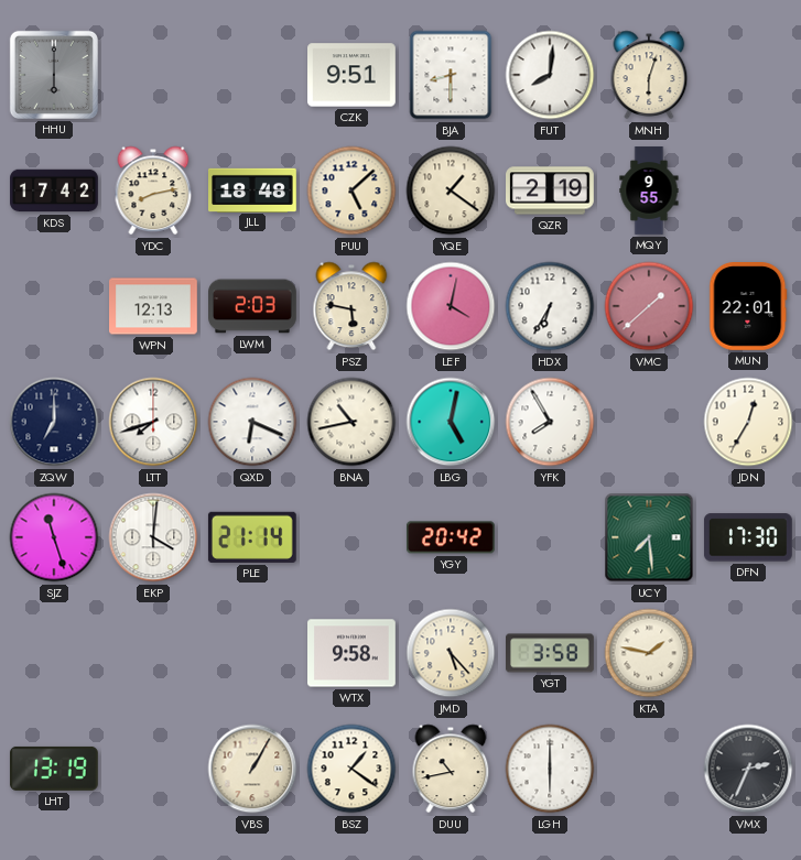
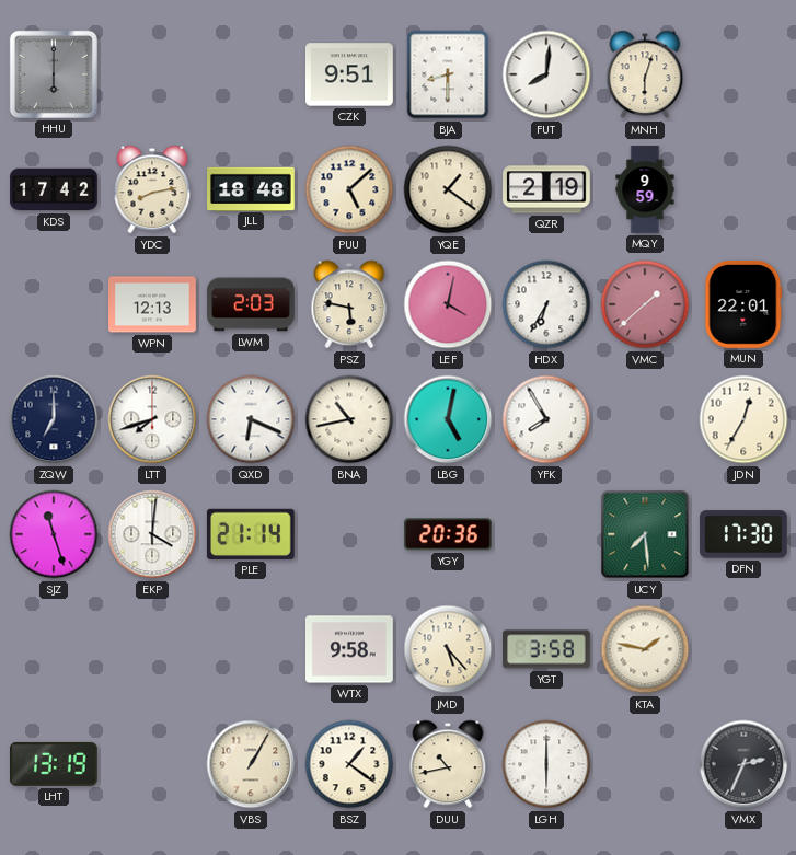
MQY: 9:55 -> 9:59
YGY: 20:42 -> 20:36
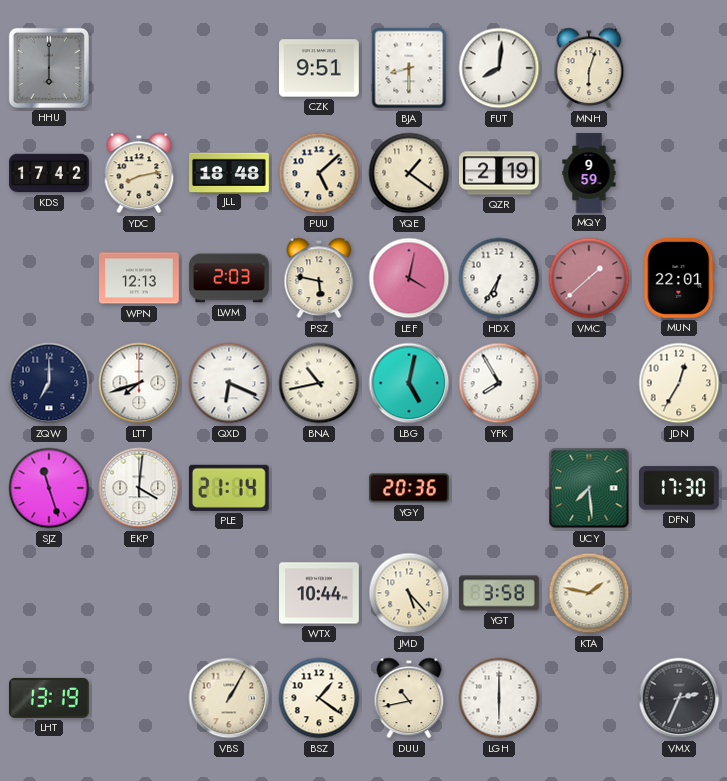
WTX: 9:58 -> 10:44
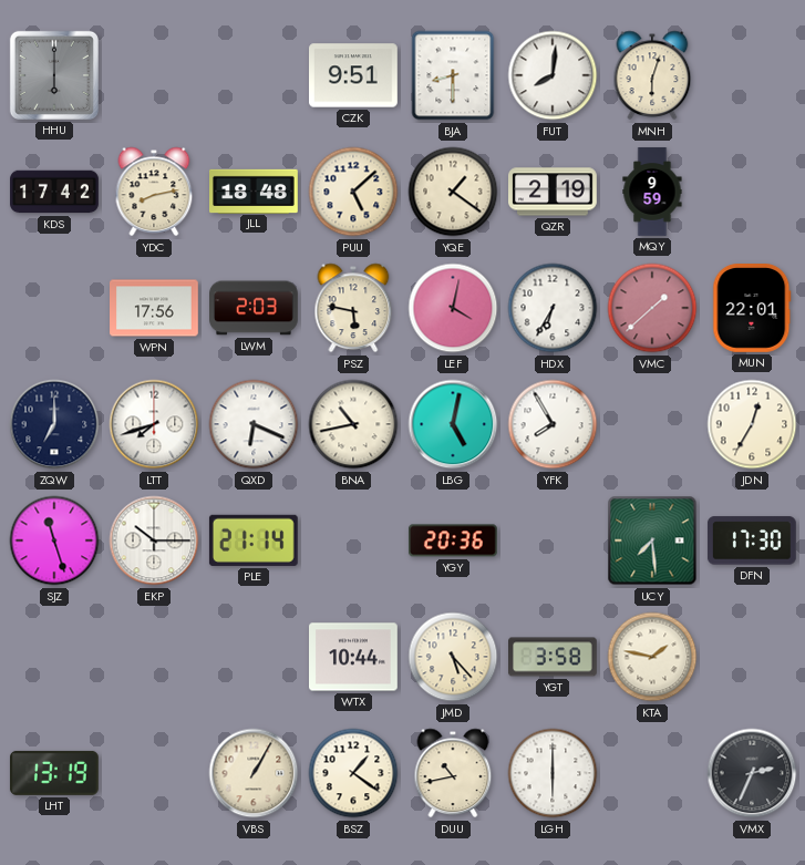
WPN: 12:13 -> 17:56
EKP: 4:01 -> 10:15
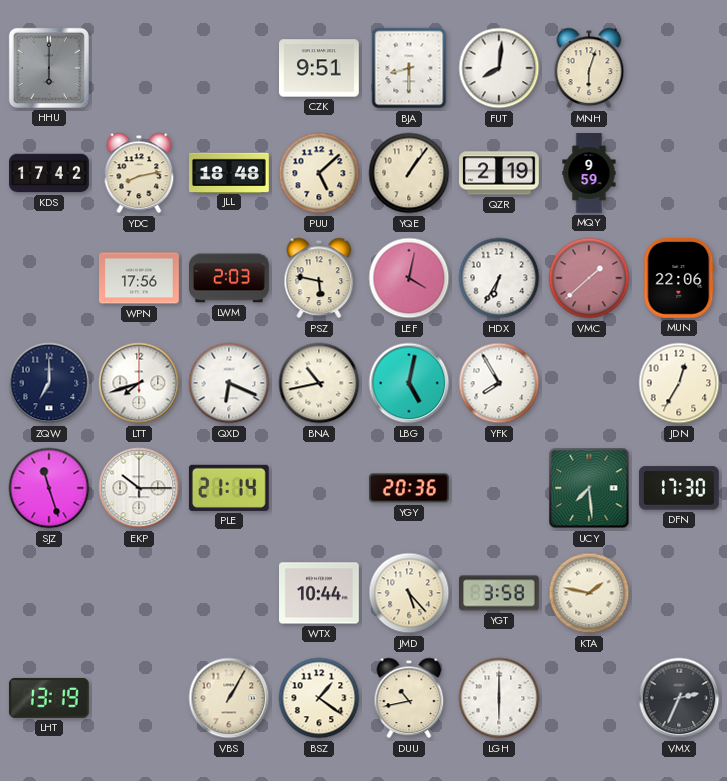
YQE: 1:21 -> 1:06
MUN: 22:01 -> 22:06
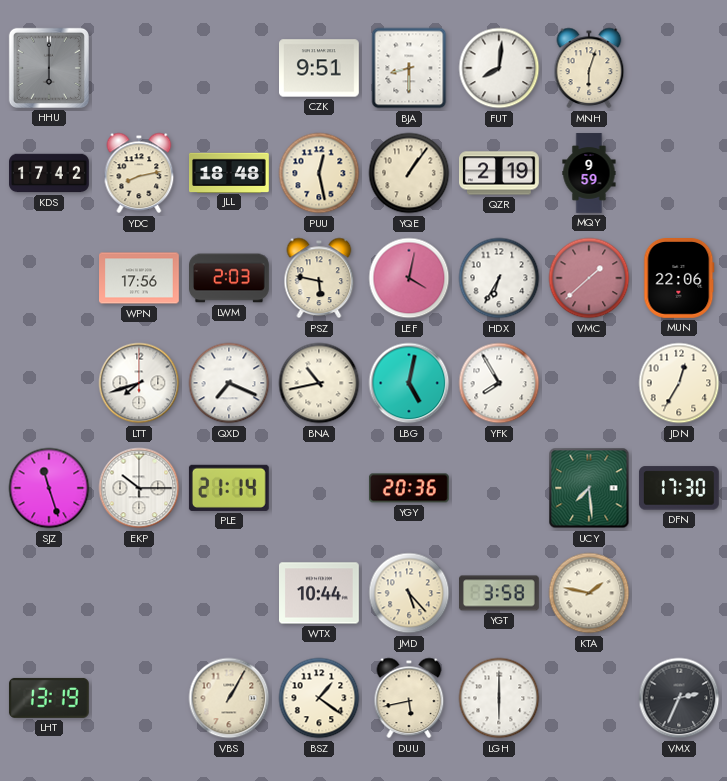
PUU: 5:08 -> 12:28
ZQW: 7:00 -> none
QXD: 6:19 -> 7:19
DUU: 10:43 -> 5:43
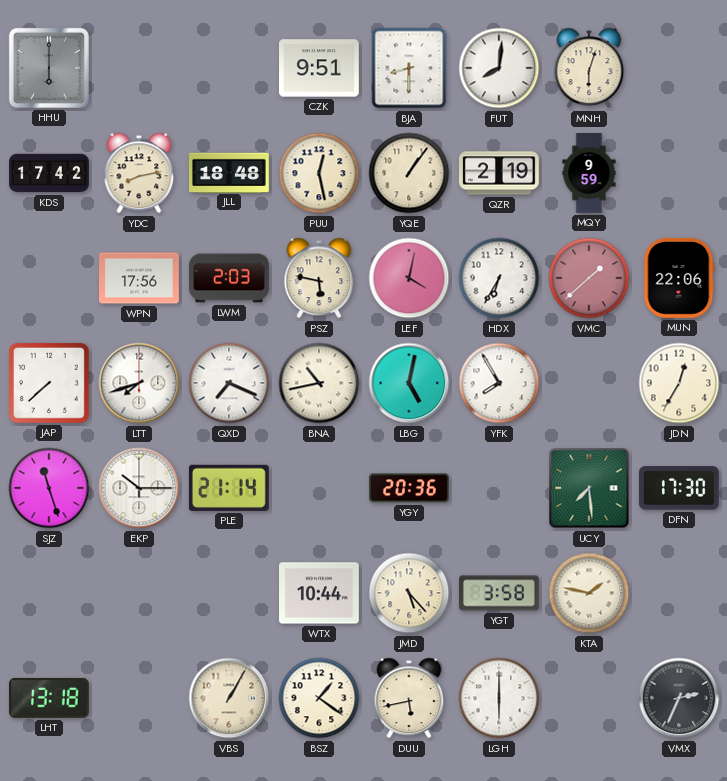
JAP: none -> 7:38
LHT: 13:19 -> 13:18
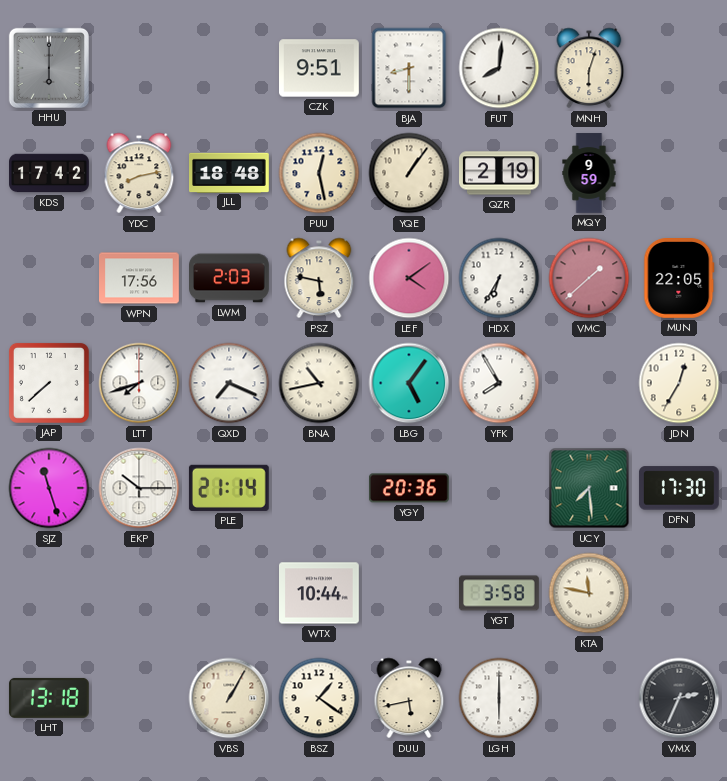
LEF: 4:02 -> 4:09
MUN: 22:06 -> 22:05
LBG: 5:02 -> 5:06
JMD: 5:23 -> none
KTA: 1:47 -> 11:47
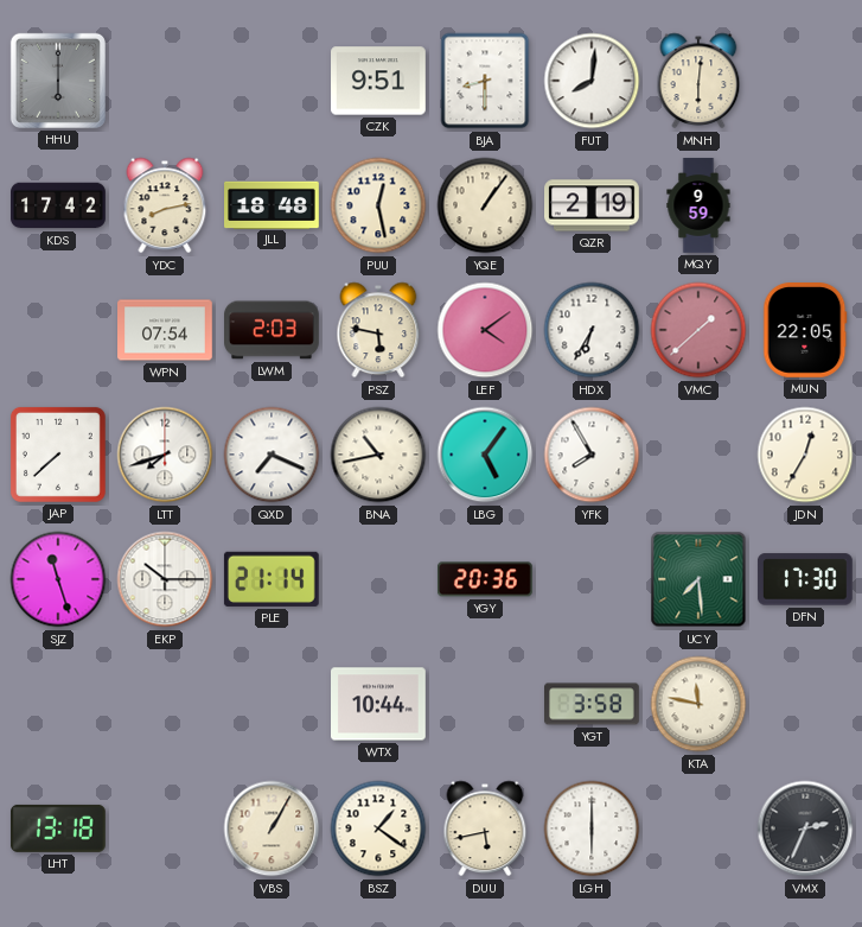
MNH: 6:03 -> 6:01
WPN: 17:56 -> 07:54
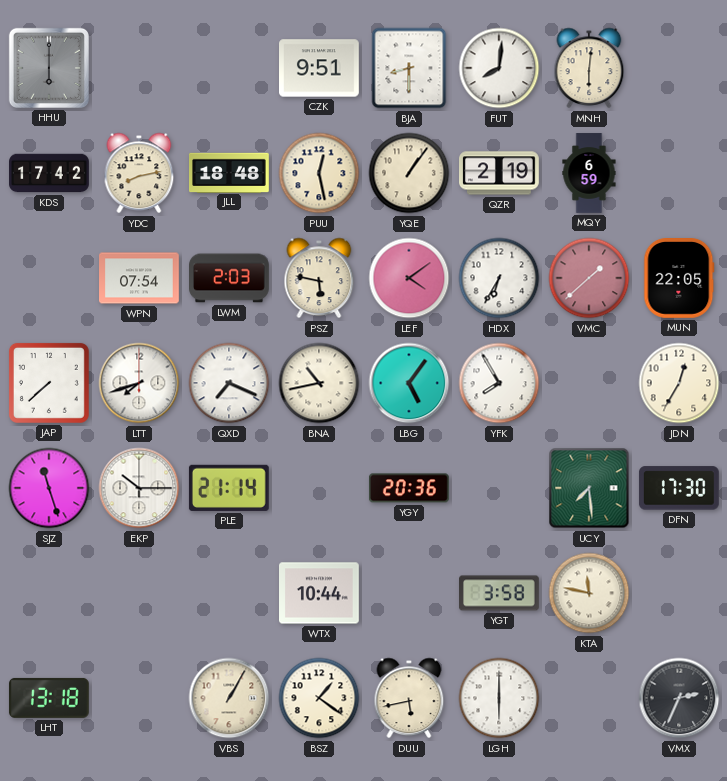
MQY: 9:59 -> 6:59
